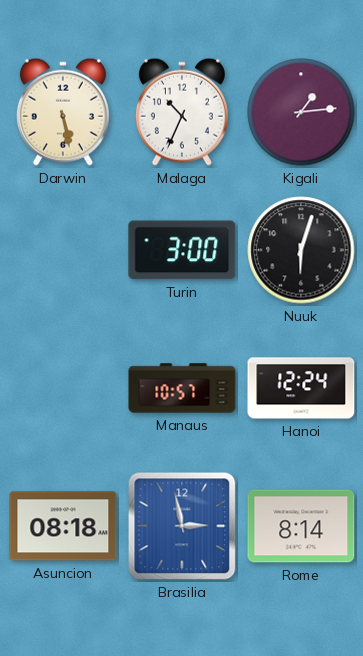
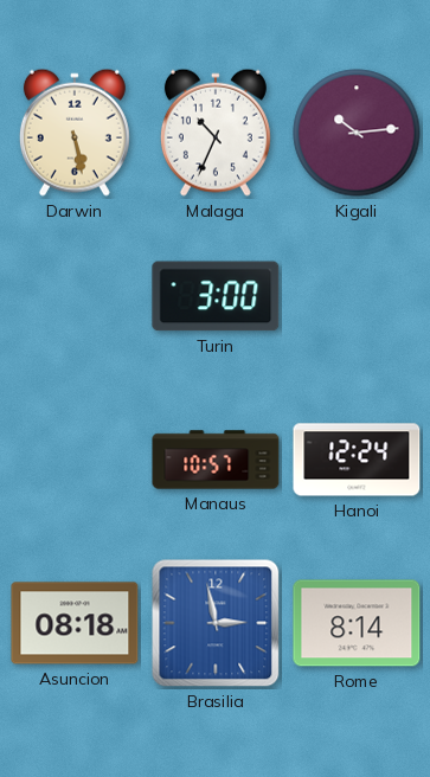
Kigali: 1:14 -> 10:14
Nuuk: 6:03 -> none
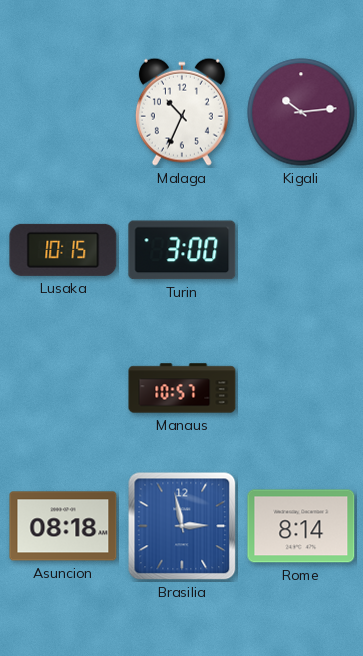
Darwin: 5:28 -> none
Lusaka: none -> 10:15
Hanoi: 12:24 -> none
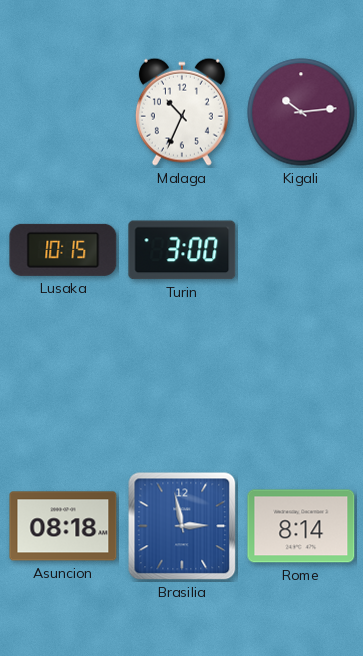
Manaus: 10:57 -> none
